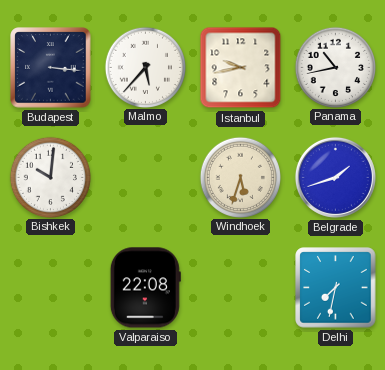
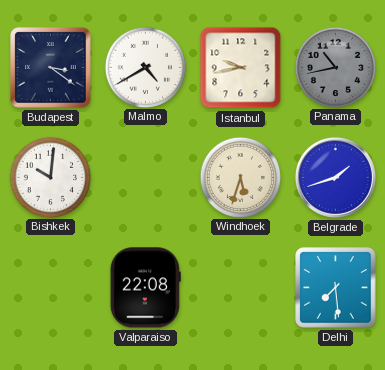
Budapest: 3:16 -> 3:21
Malmo: 5:37 -> 4:40
Panama dial: white -> grey
Delhi: 7:32 -> 7:29
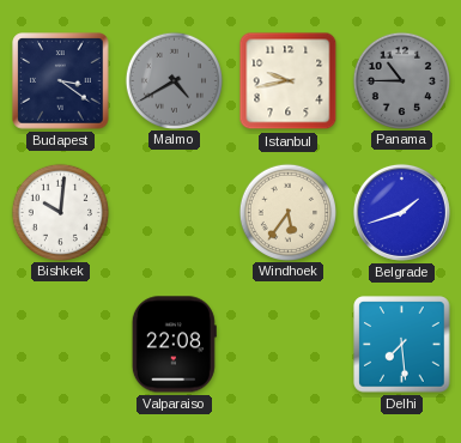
Malmo dial: white -> grey
Panama: 10:43 -> 10:45
Windhoek: 5:33 -> 5:36
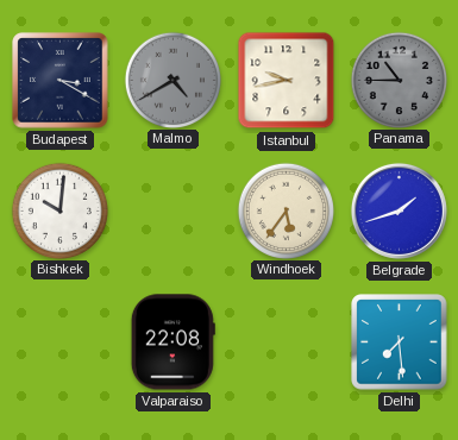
Budapest: 3:21 -> 3:20
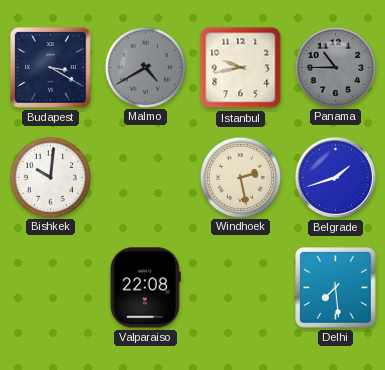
Windhoek: 5:36 -> 2:28
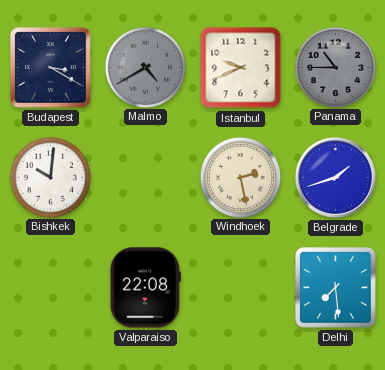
Istanbul: 9:43 -> 9:41
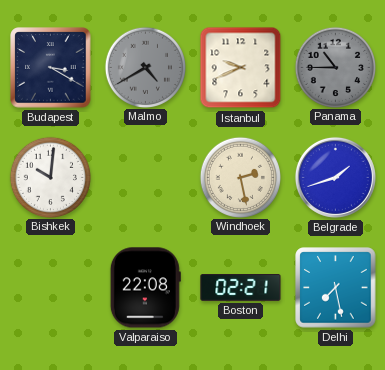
Boston: none -> 02:21
Delhi: 7:29 -> 7:28
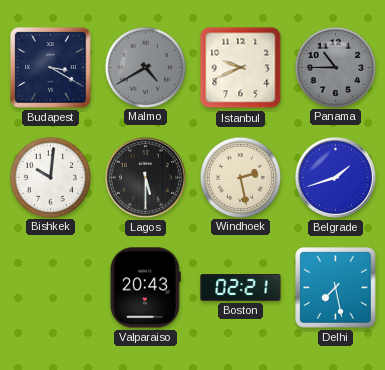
Lagos: none -> 5:30
Valparaiso: 22:08 -> 20:43
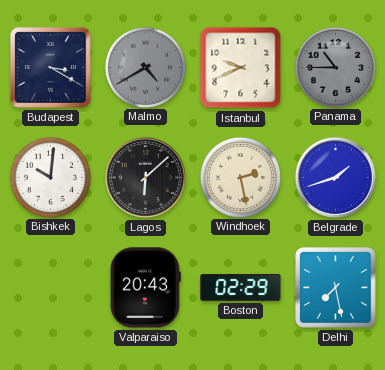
Lagos: 5:30 -> 6:08
Boston: 02:21 -> 02:29
